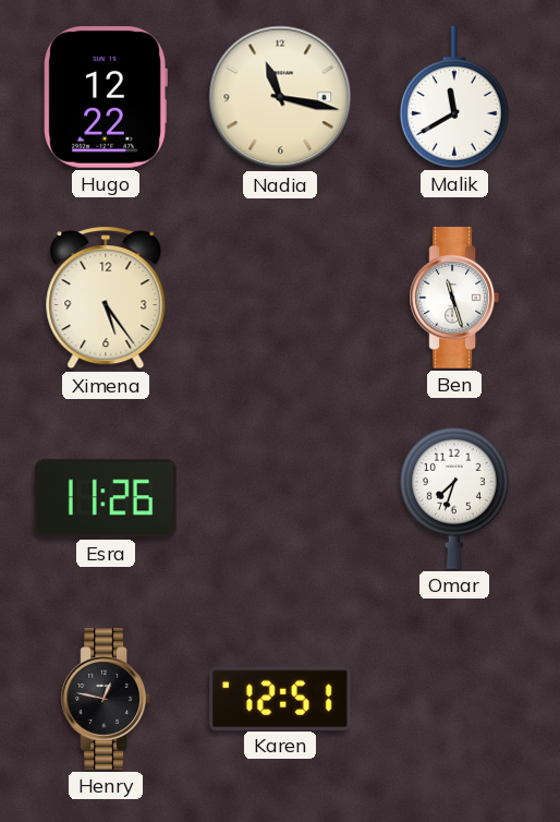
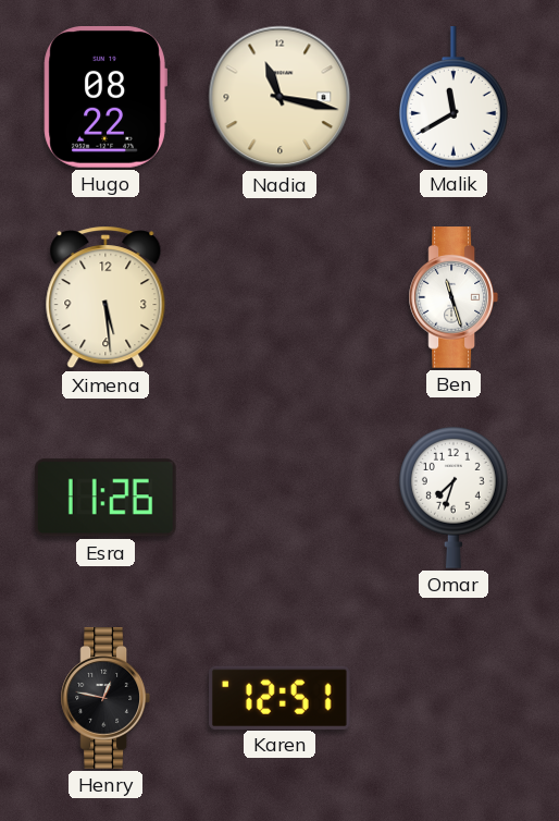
Hugo: 12:22 -> 08:22
Ximena: 5:24 -> 5:29
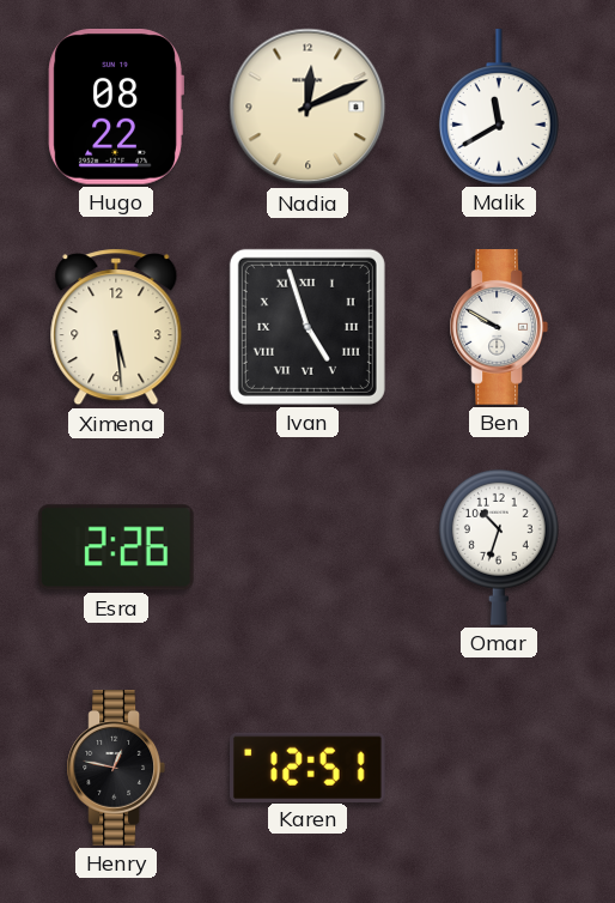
Nadia: 11:17 -> 12:11
Ivan: none -> 4:57
Ben: 11:27 -> 9:50
Esra: 11:26 -> 2:26
Omar: 7:33 -> 10:33
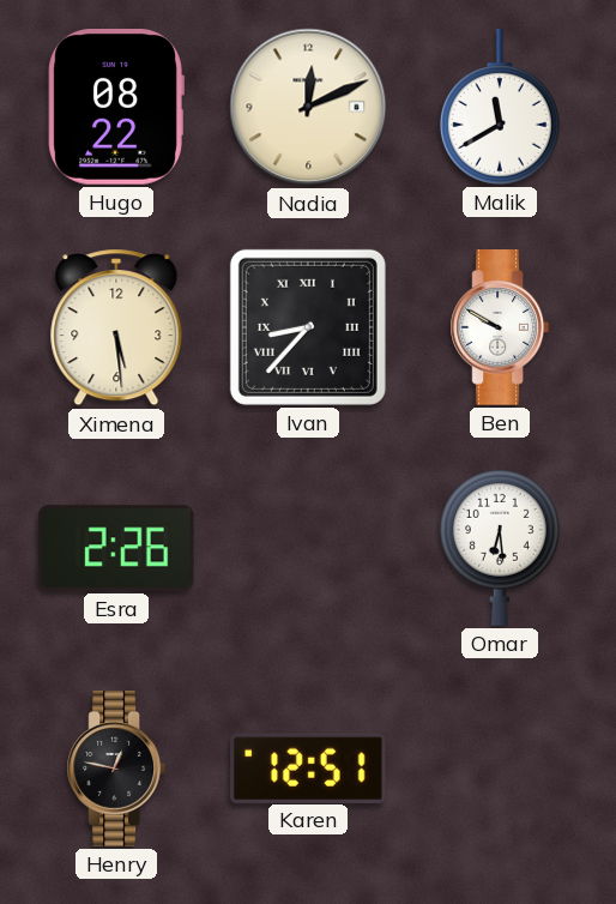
Ivan: 4:57 -> 8:37
Omar: 10:33 -> 6:29
